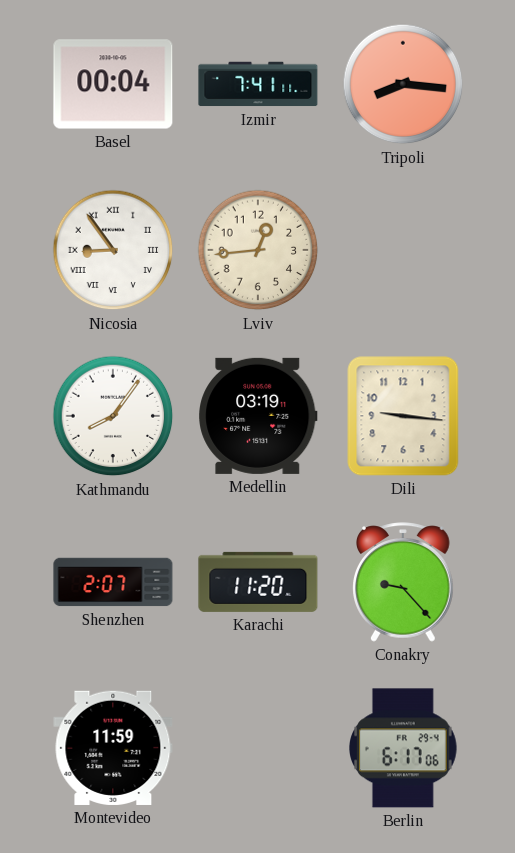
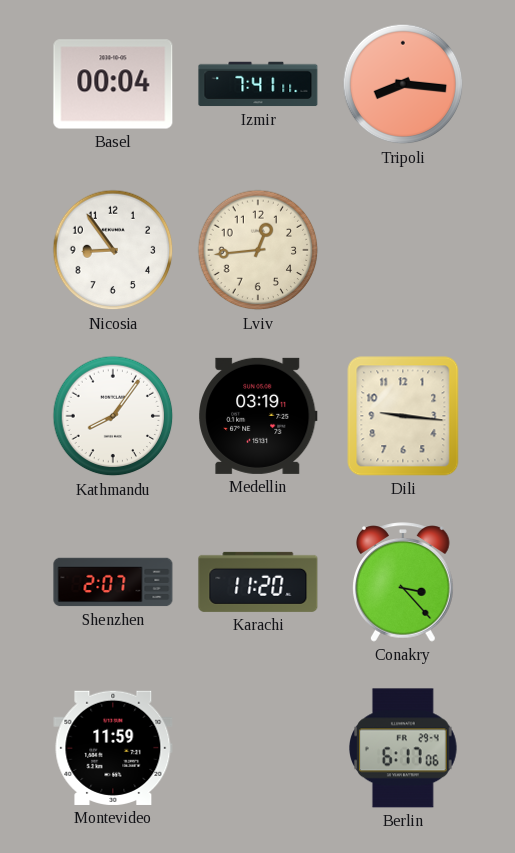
Nicosia numerals: Roman -> Arabic
Conakry: 9:23 -> 3:23
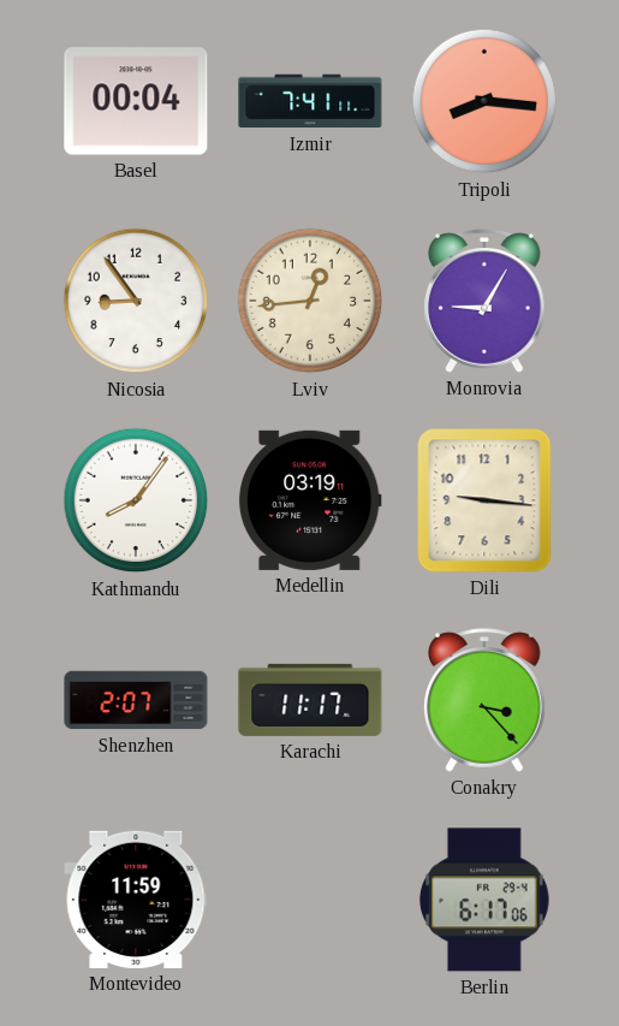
Monrovia: none -> 9:05
Karachi: 11:20 -> 11:17
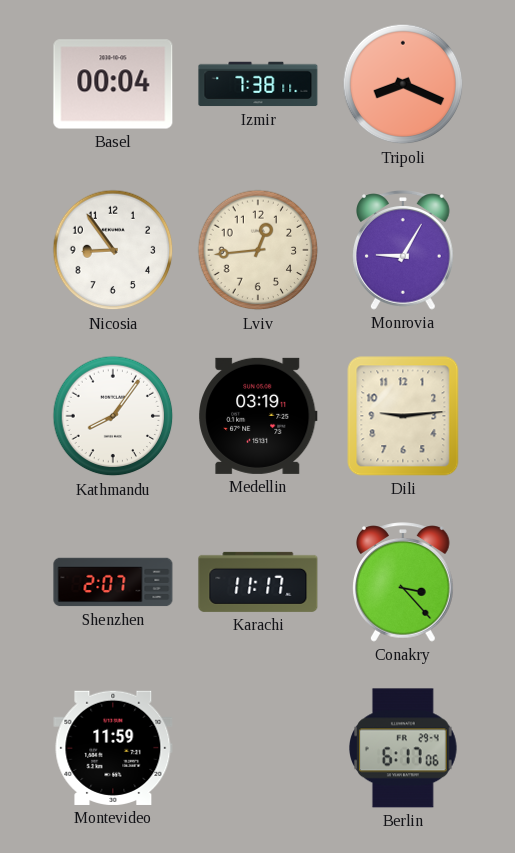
Izmir: 7:41 -> 7:38
Tripoli: 8:16 -> 8:19
Dili: 9:16 -> 9:14
